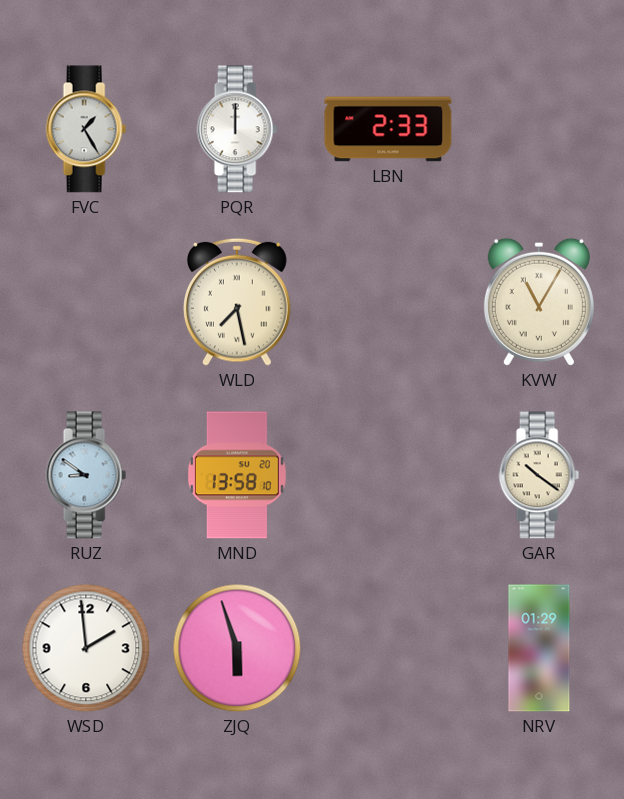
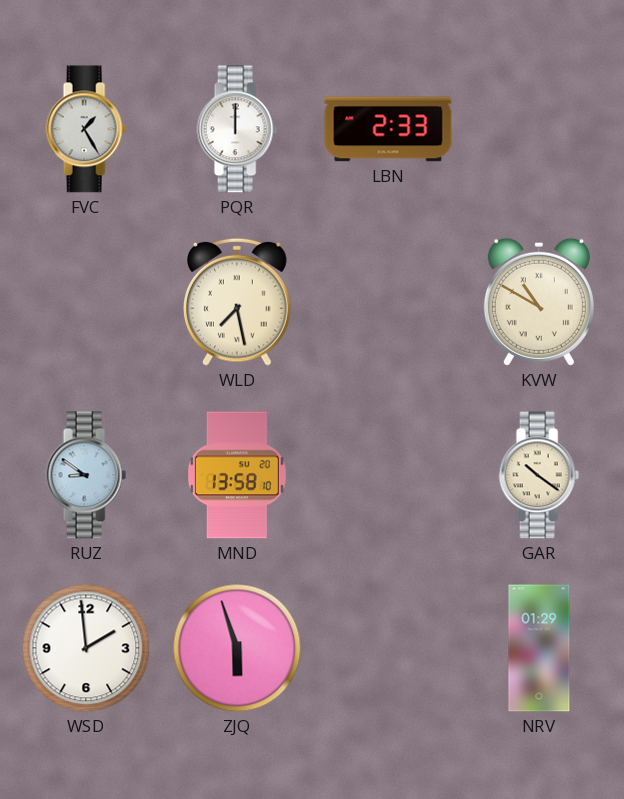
KVW: 11:05 -> 10:50
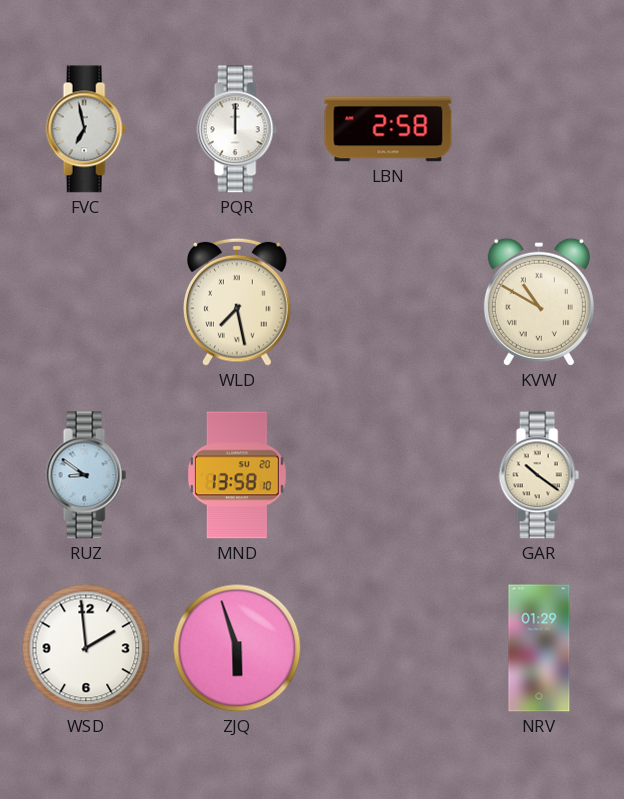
FVC: 1:25 -> 6:58
LBN: 2:33 -> 2:58
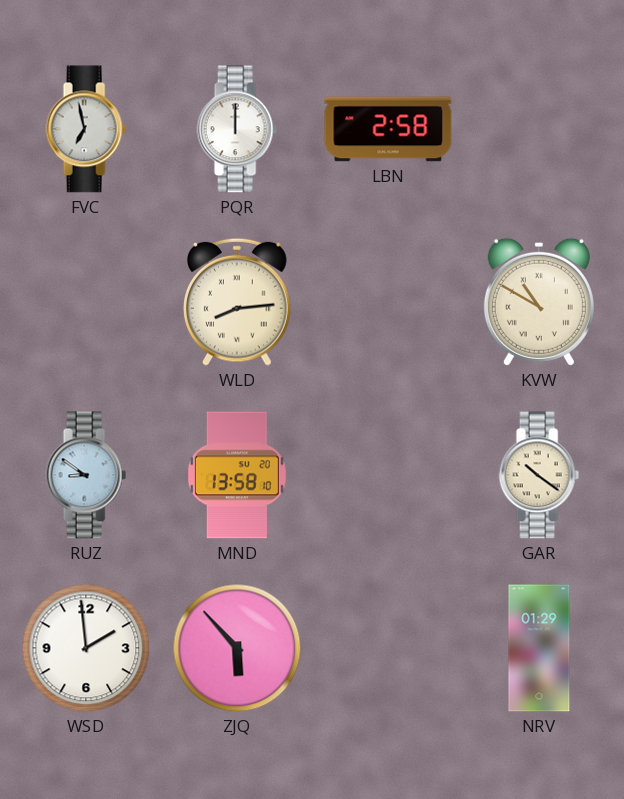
WLD: 7:28 -> 8:14
ZJQ: 5:57 -> 5:53
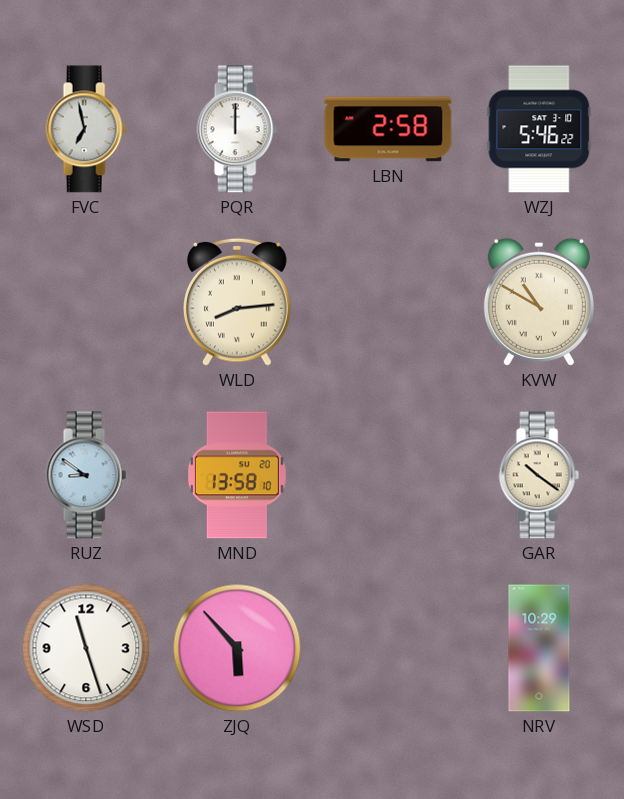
WZJ: none -> 5:46
WSD: 1:59 -> 11:27
NRV: 01:29 -> 10:29
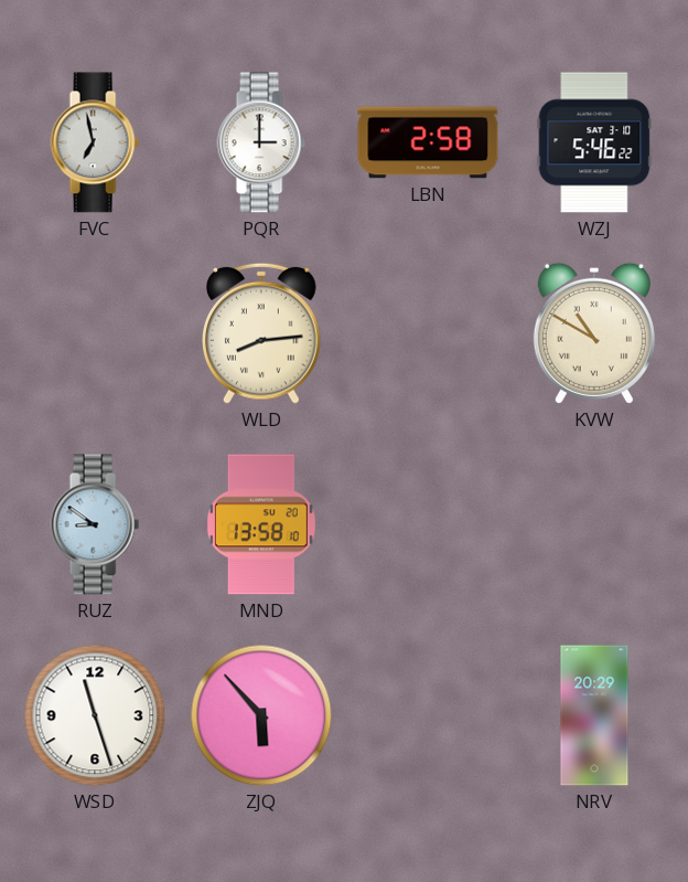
PQR: 12:00 -> 3:00
GAR: 10:21 -> none
NRV: 10:29 -> 20:29
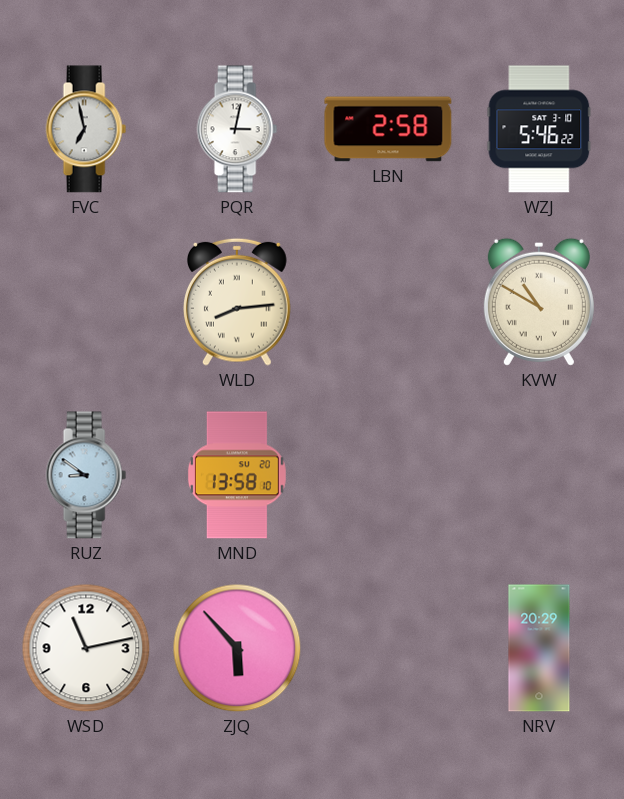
PQR: 3:00 -> 3:02
WSD: 11:27 -> 11:13
